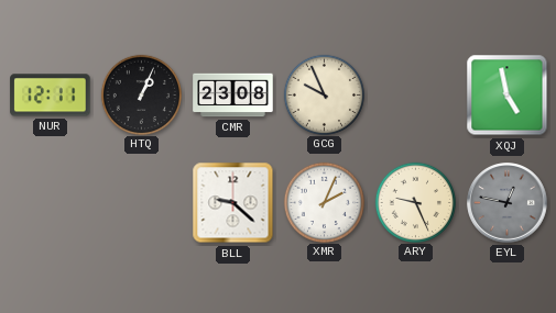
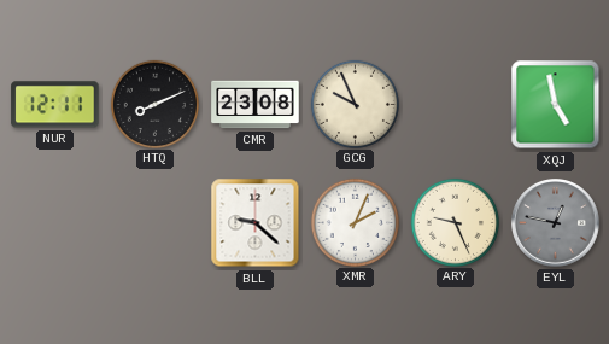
HTQ: 1:04 -> 8:11
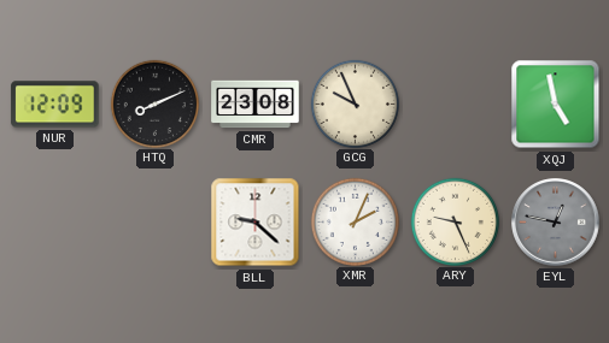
NUR: 12:11 -> 12:09
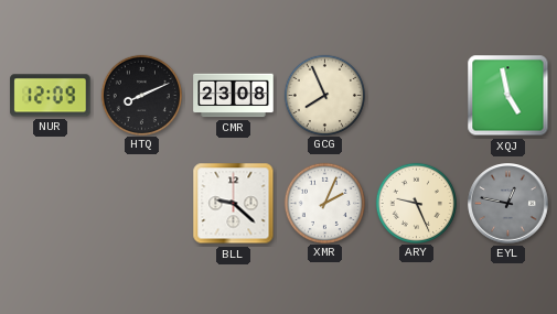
GCG: 9:56 -> 7:56
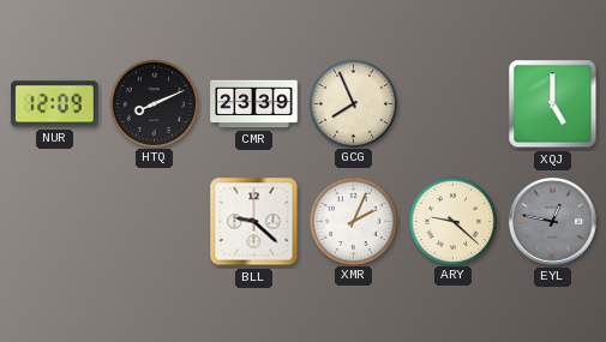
CMR: 23:08 -> 23:39
XQJ: 4:58 -> 5:00
ARY: 9:26 -> 9:22
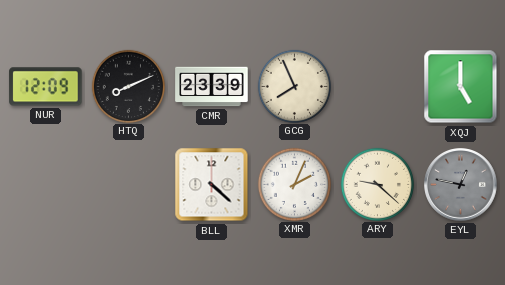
BLL: 9:22 -> 4:22
